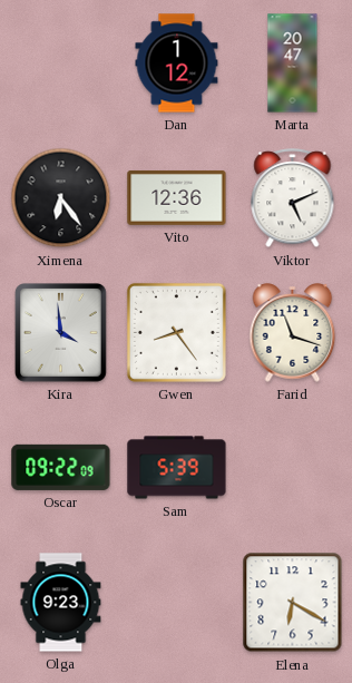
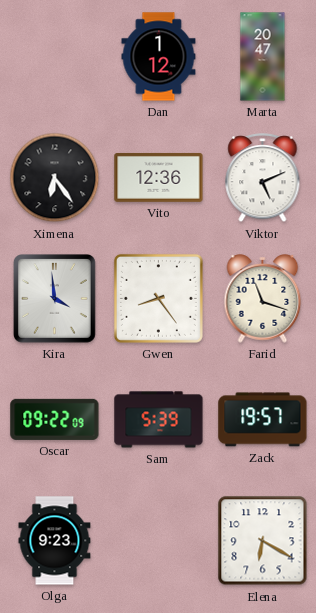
Zack: none -> 19:57
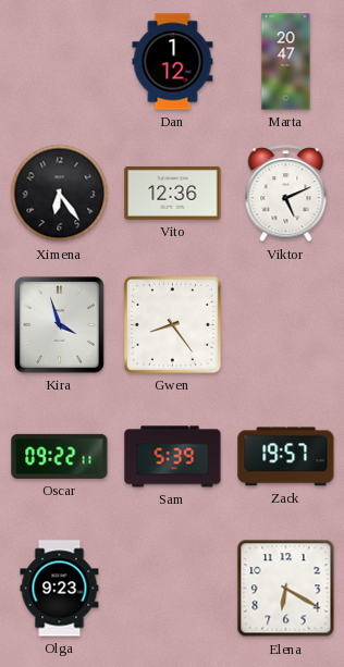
Kira: 3:59 -> 3:57
Farid: 11:18 -> none
Oscar: 09:22:09 -> 09:22:11
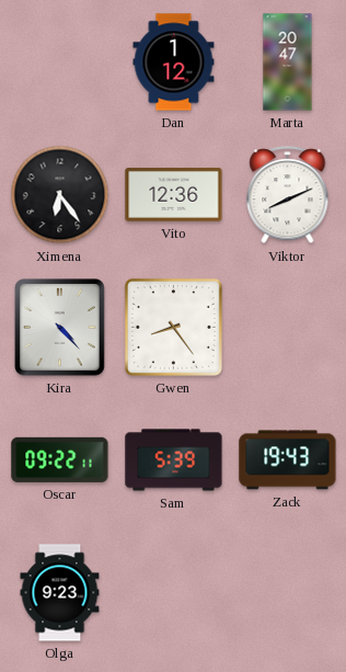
Viktor: 5:11 -> 8:11
Kira: 3:57 -> 4:23
Zack: 19:57 -> 19:43
Elena: 6:20 -> none
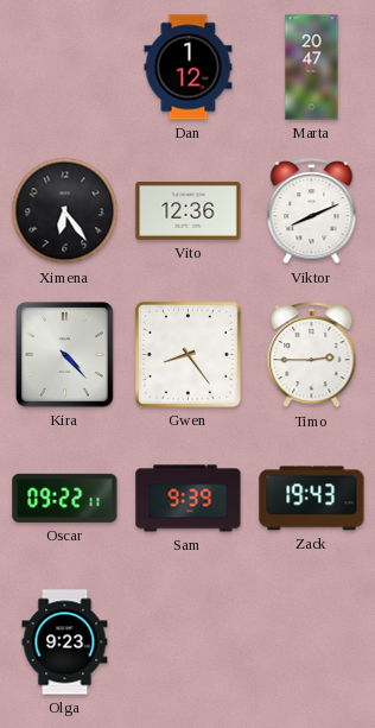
Timo: none -> 2:45
Sam: 5:39 -> 9:39
